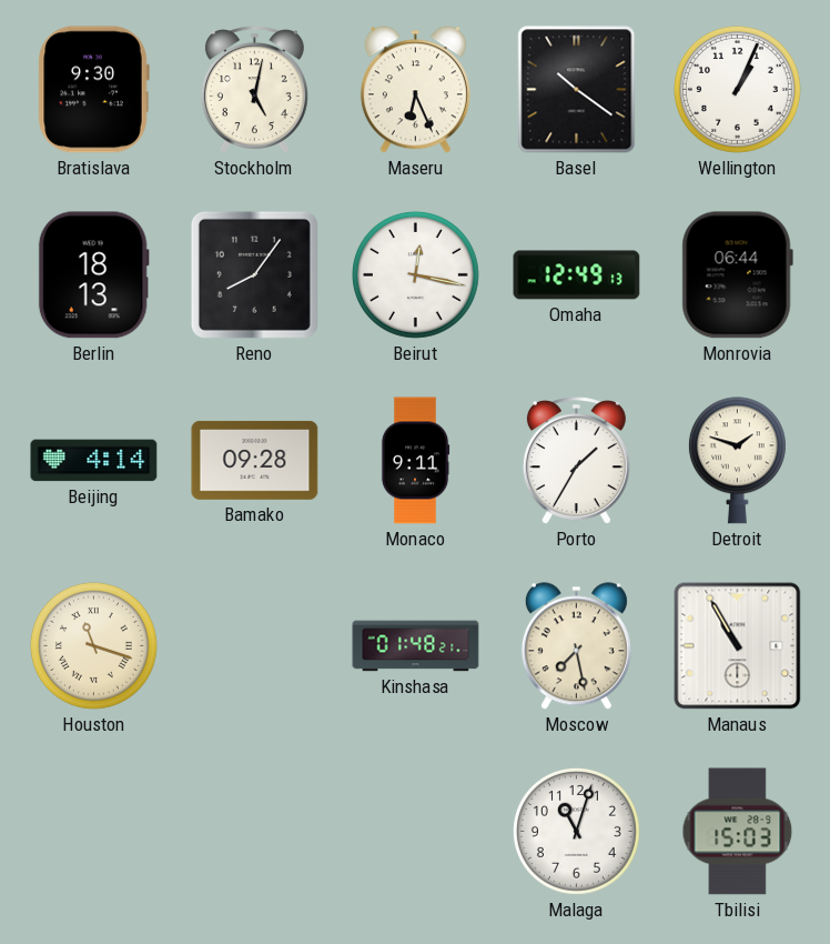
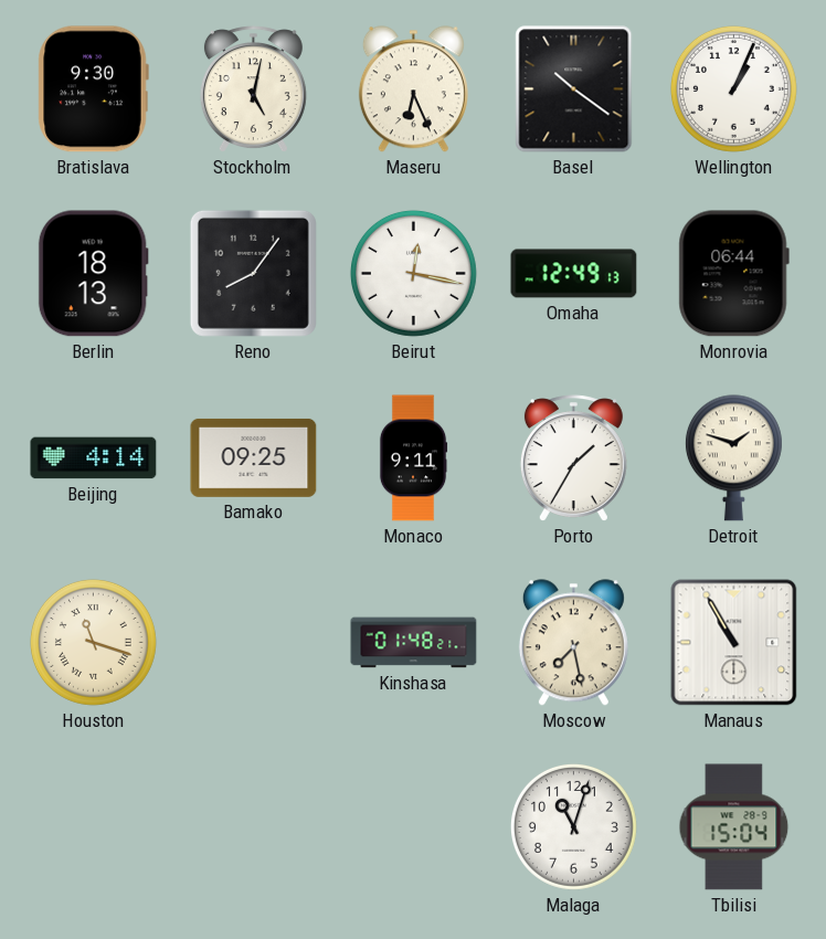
Bamako: 09:28 -> 09:25
Tbilisi: 15:03 -> 15:04
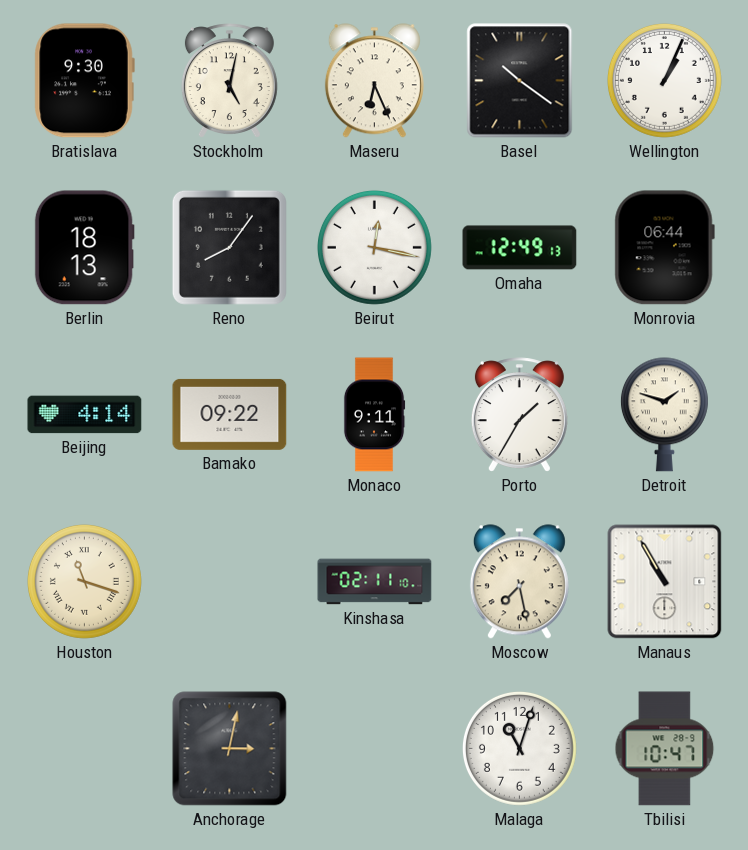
Bamako: 09:25 -> 09:22
Kinshasa: 01:48 -> 02:11
Anchorage: none -> 3:02
Tbilisi: 15:04 -> 10:47
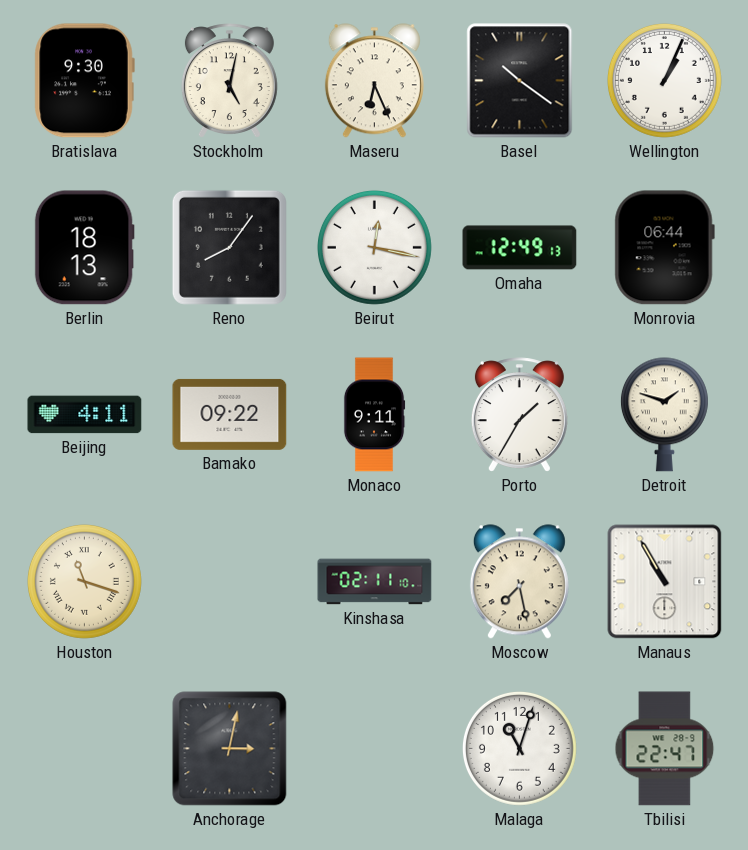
Beijing: 4:14 -> 4:11
Tbilisi: 10:47 -> 22:47
